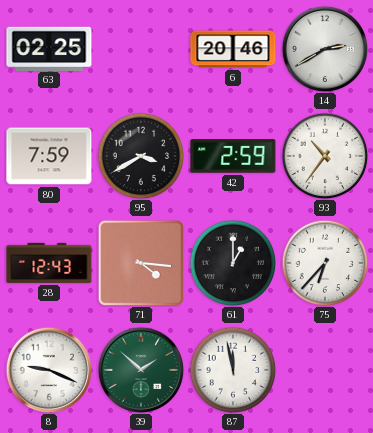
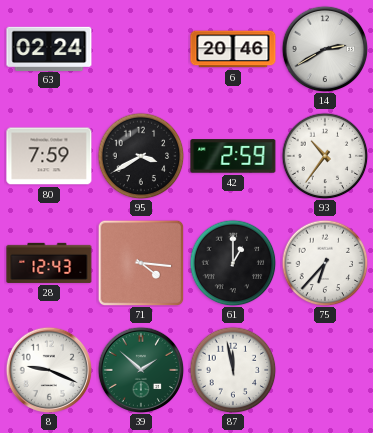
63: 02:25 -> 02:24
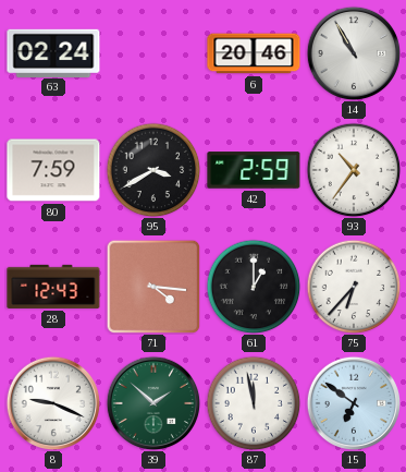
14: 2:40 -> 10:55
15: none -> 6:51
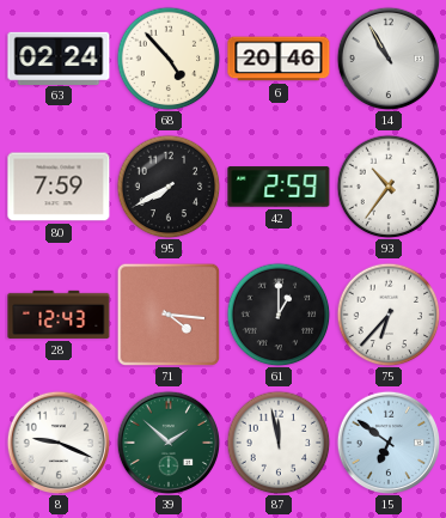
68: none -> 4:53
95: 3:40 -> 7:40
